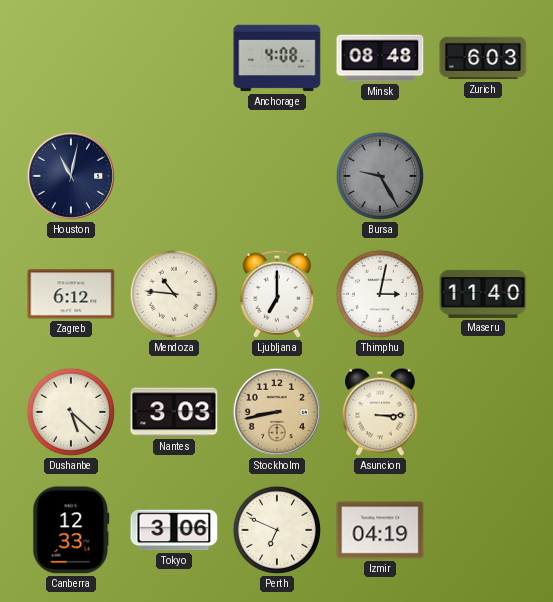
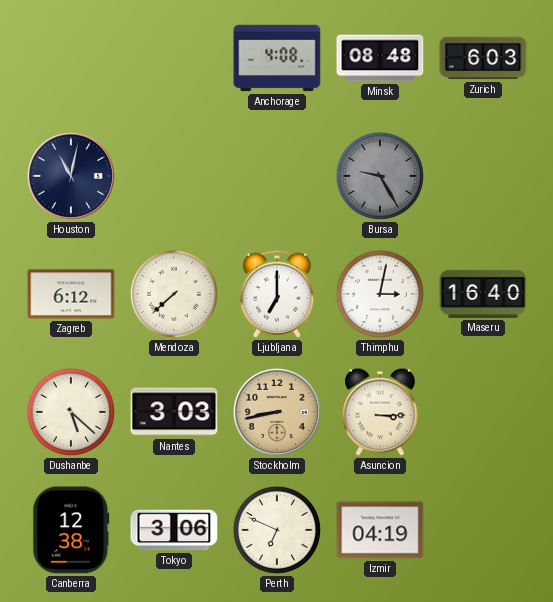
Mendoza: 10:46 -> 7:38
Maseru: 11:40 -> 16:40
Canberra: 12:33 -> 12:38
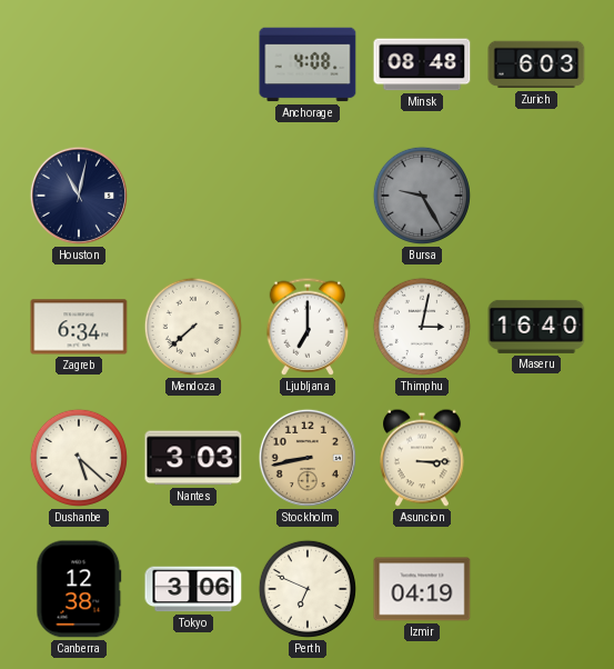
Zagreb: 6:12 -> 6:34
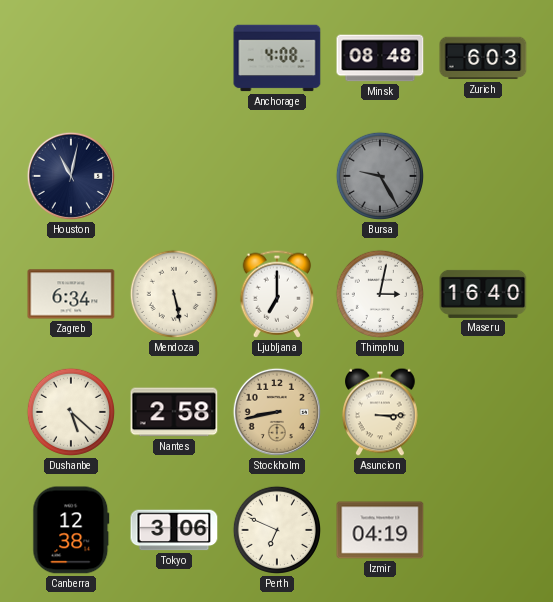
Mendoza: 7:38 -> 5:28
Nantes: 3:03 -> 2:58
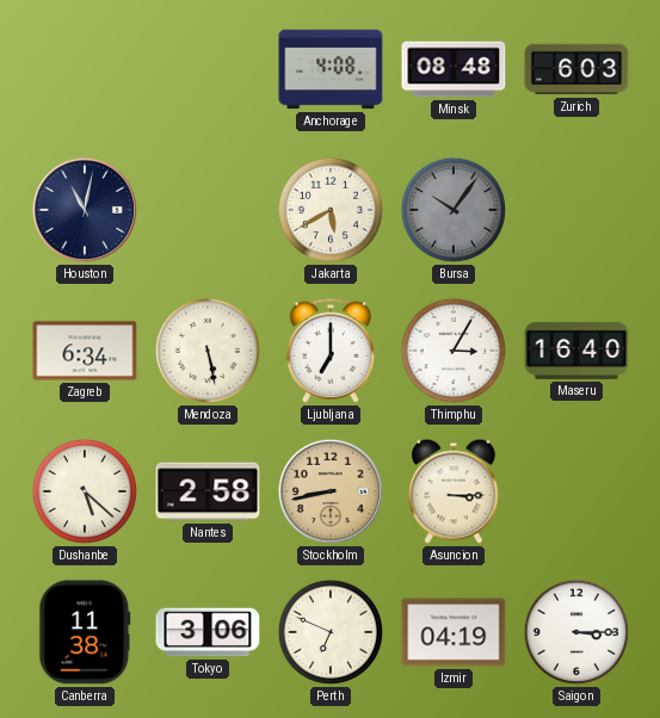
Jakarta: none -> 5:40
Bursa: 9:25 -> 10:06
Thimphu: 3:02 -> 3:05
Canberra: 12:38 -> 11:38
Saigon: none -> 3:15
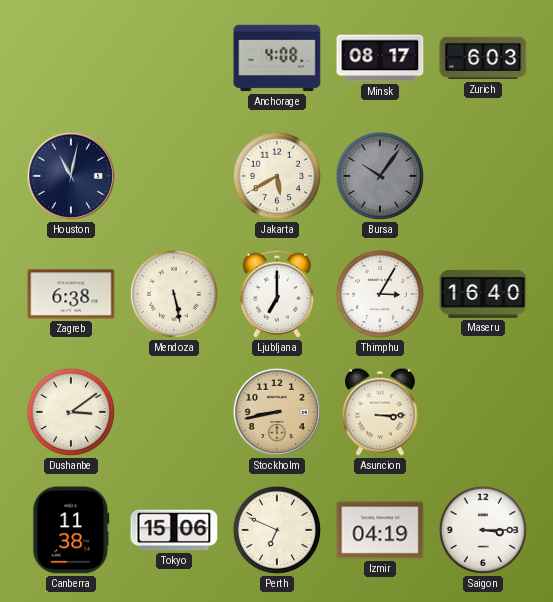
Minsk: 08:48 -> 08:17
Zagreb: 6:34 -> 6:38
Dushanbe: 5:22 -> 3:09
Nantes: 2:58 -> none
Tokyo: 3:06 -> 15:06
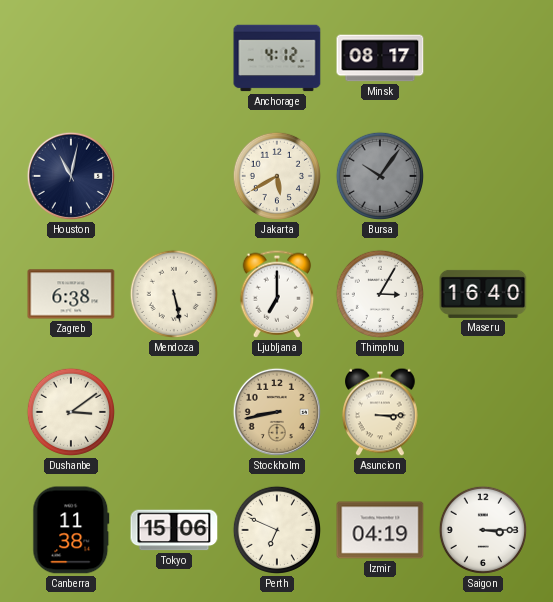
Anchorage: 4:08 -> 4:12
Zurich: 6:03 -> none
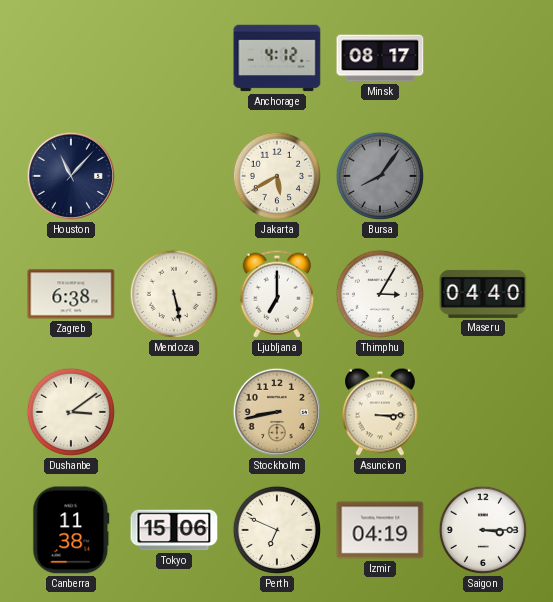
Houston: 11:02 -> 11:07
Bursa: 10:06 -> 8:06
Maseru: 16:40 -> 04:40
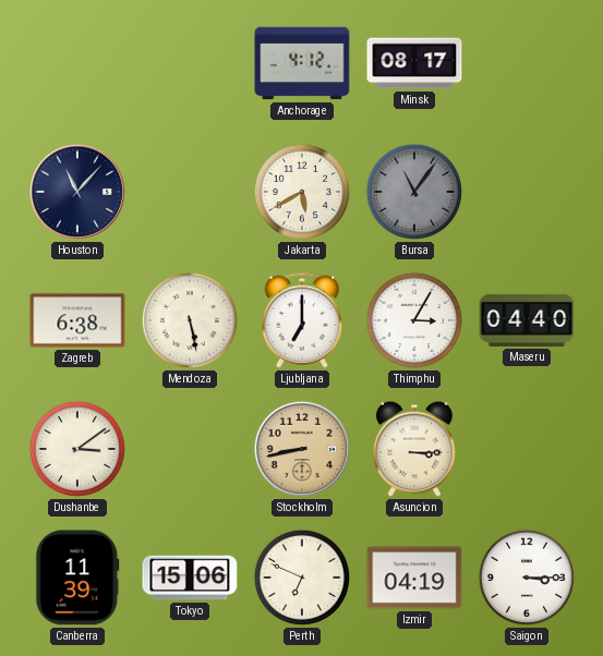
Bursa: 8:06 -> 11:06
Canberra: 11:38 -> 11:39
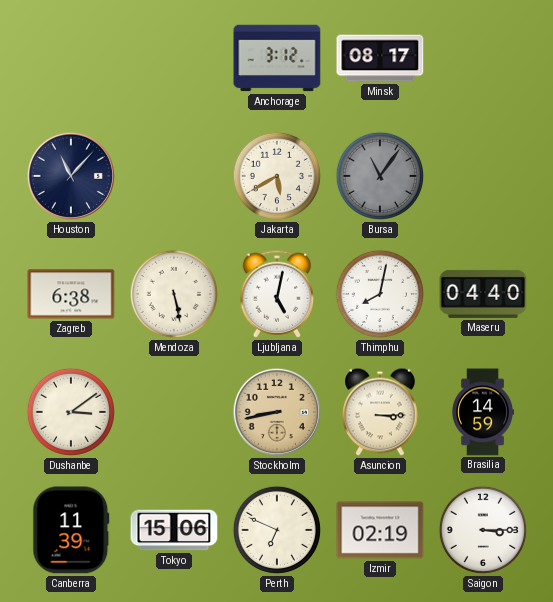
Anchorage: 4:12 -> 3:12
Ljubljana: 7:00 -> 5:02
Thimphu: 3:05 -> 8:02
Brasilia: none -> 14:59
Izmir: 04:19 -> 02:19
